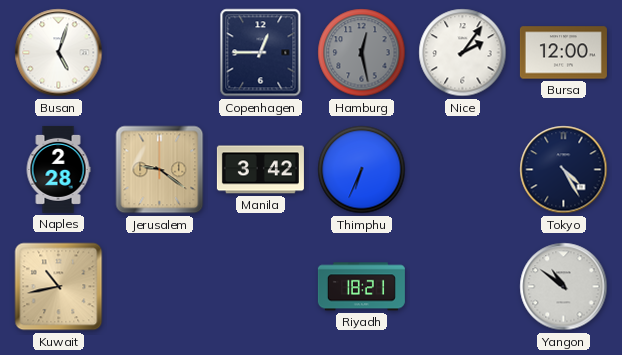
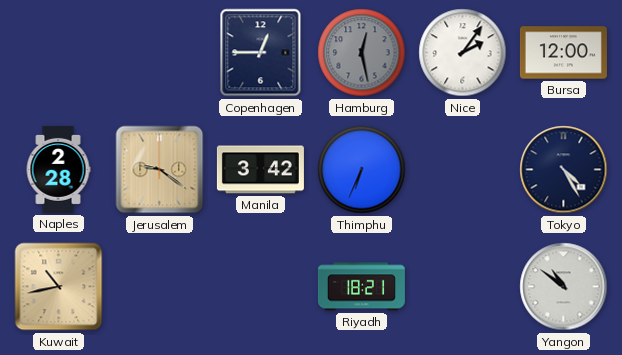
Busan: 5:03 -> none
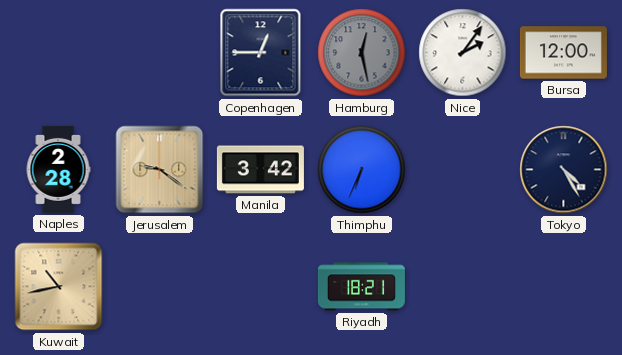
Yangon: 10:51 -> none
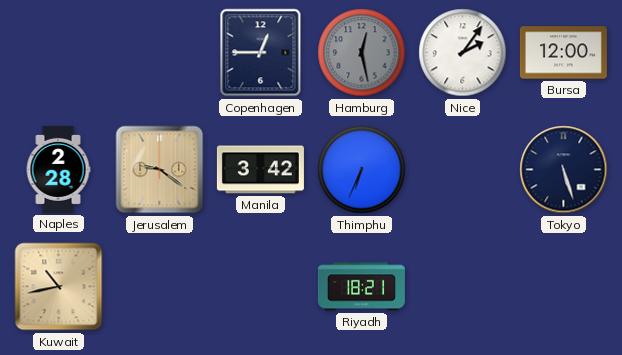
Tokyo: 4:25 -> 5:27
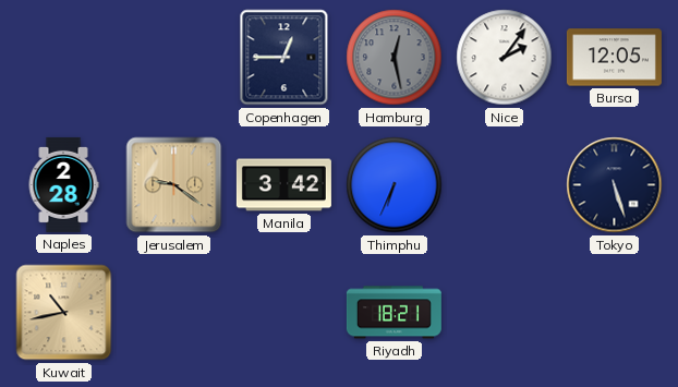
Bursa: 12:00 -> 12:05
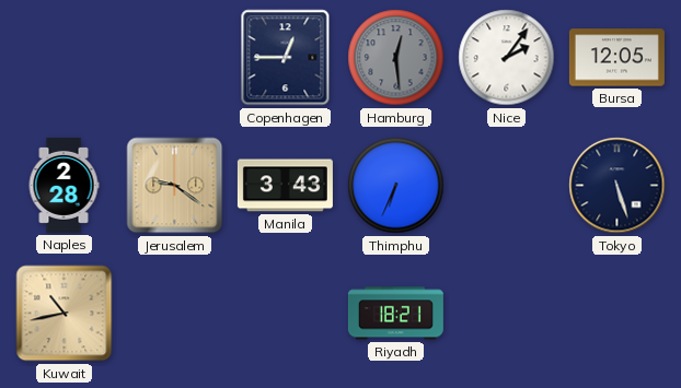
Hamburg: 12:28 -> 12:29
Manila: 3:42 -> 3:43
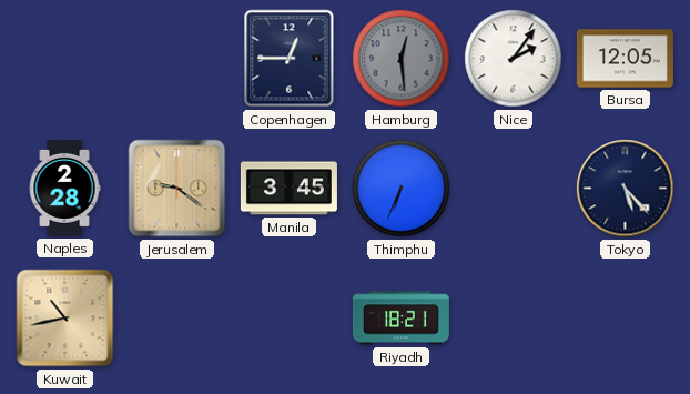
Manila: 3:43 -> 3:45
Tokyo: 5:27 -> 5:23
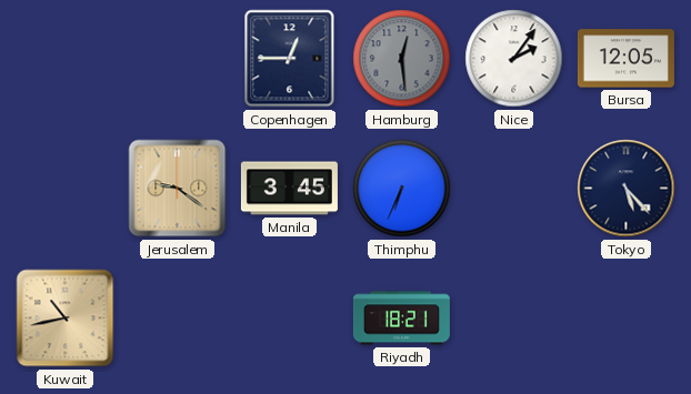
Naples: 2:28 -> none
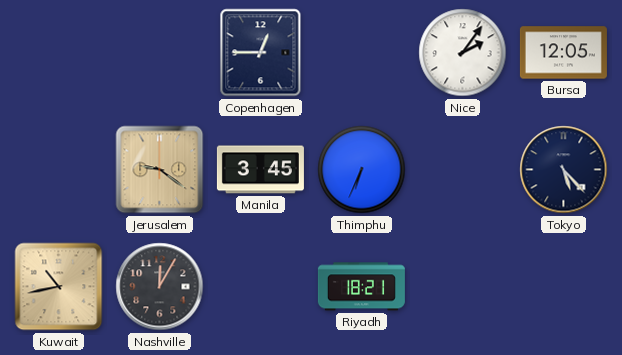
Hamburg: 12:29 -> none
Nashville: none -> 12:05
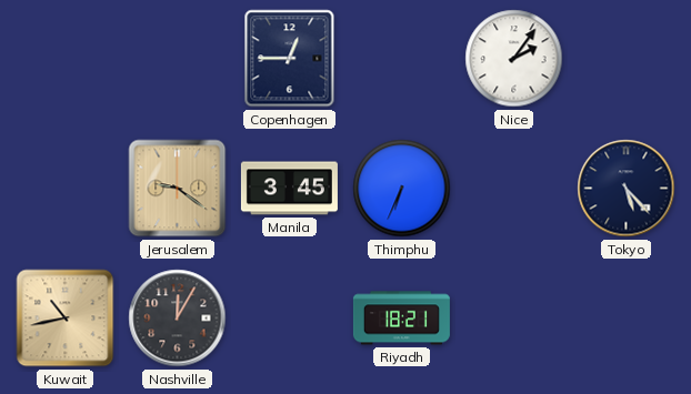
Bursa: 12:05 -> none
